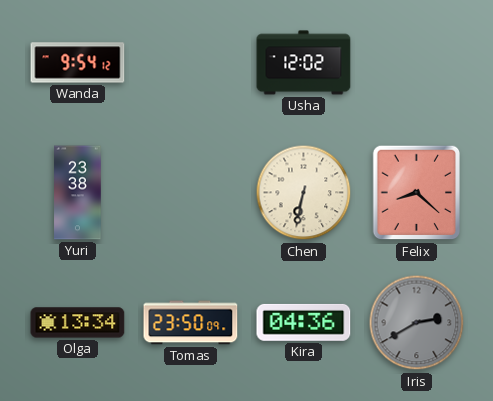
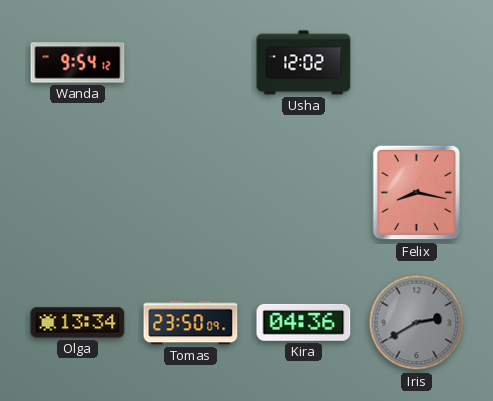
Yuri: 23:38 -> none
Chen: 6:32 -> none
Felix: 8:22 -> 8:17
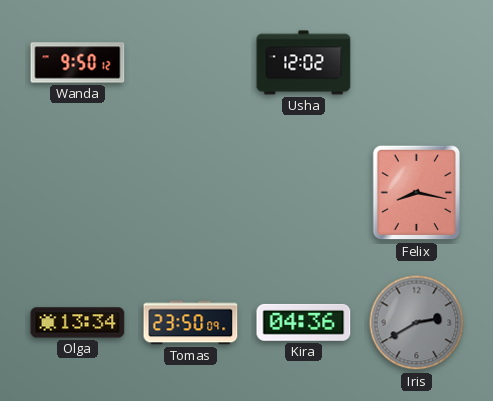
Wanda: 9:54 -> 9:50
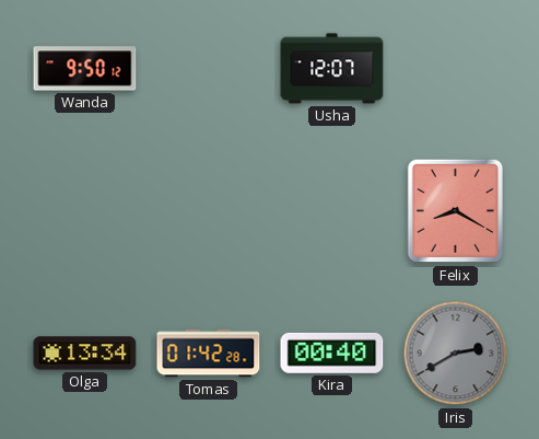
Usha: 12:02 -> 12:07
Felix: 8:17 -> 8:20
Tomas: 23:50 -> 01:42
Kira: 04:36 -> 00:40
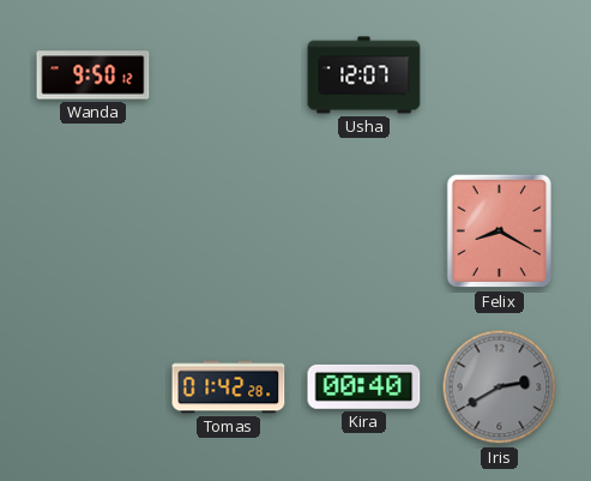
Olga: 13:34 -> none
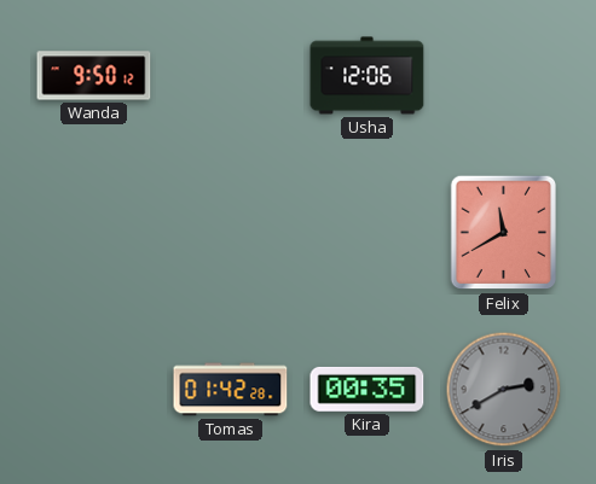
Usha: 12:07 -> 12:06
Felix: 8:20 -> 11:40
Kira: 00:40 -> 00:35
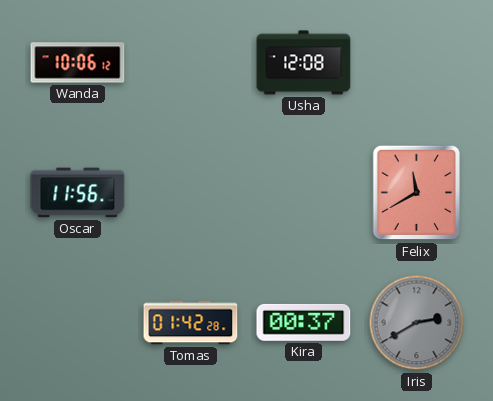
Wanda: 9:50 -> 10:06
Usha: 12:06 -> 12:08
Oscar: none -> 11:56
Kira: 00:35 -> 00:37
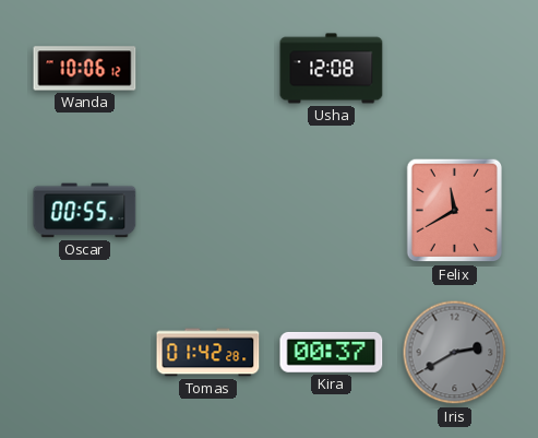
Oscar: 11:56 -> 00:55
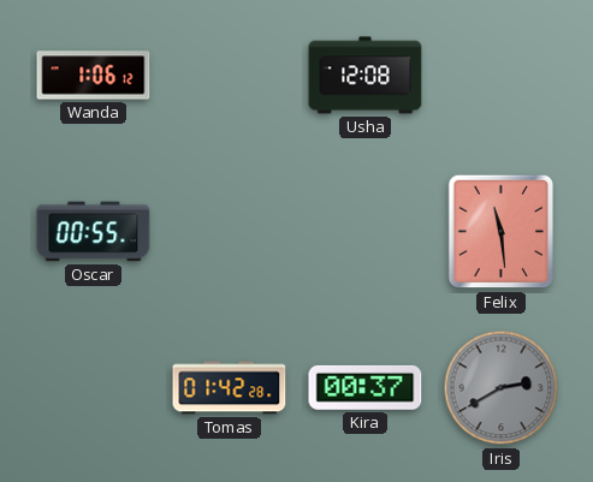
Wanda: 10:06 -> 1:06
Felix: 11:40 -> 11:29
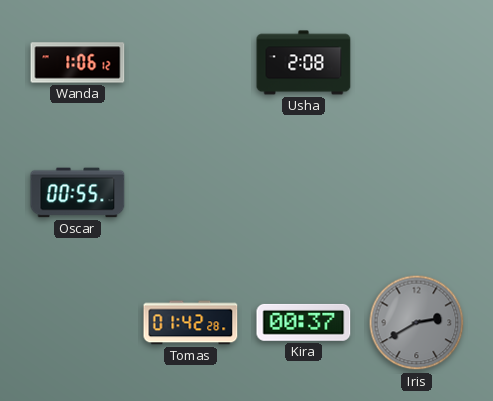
Usha: 12:08 -> 2:08
Felix: 11:29 -> none
